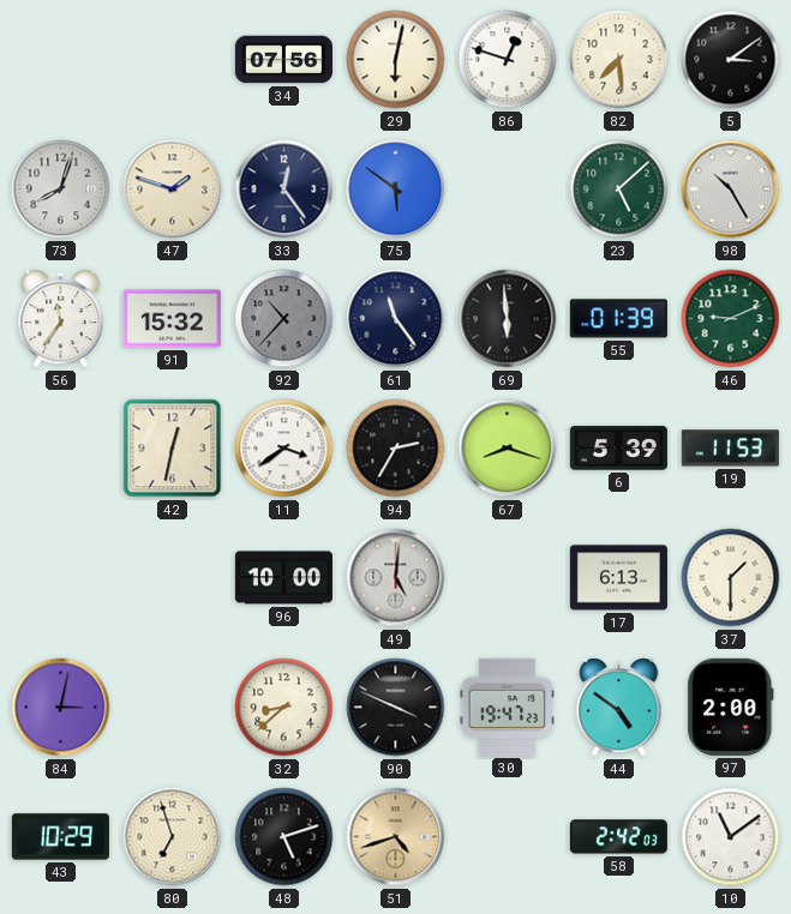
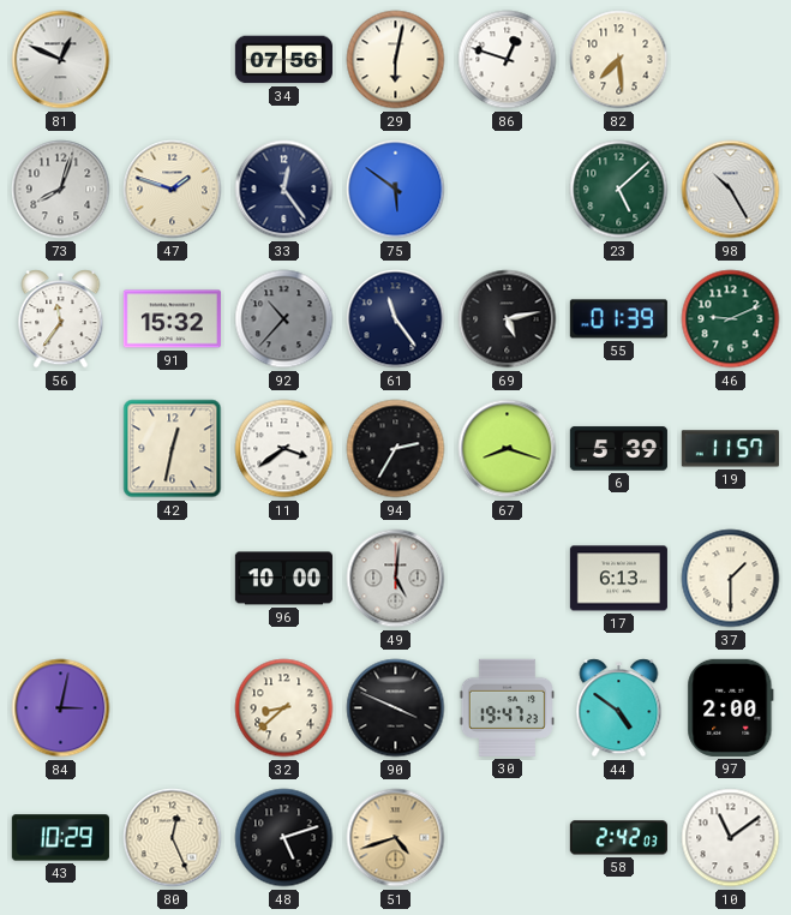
81: none -> 12:49
5: 3:09 -> none
69: 5:59 -> 5:13
19: 11:53 -> 11:57
80: 6:57 -> 12:26
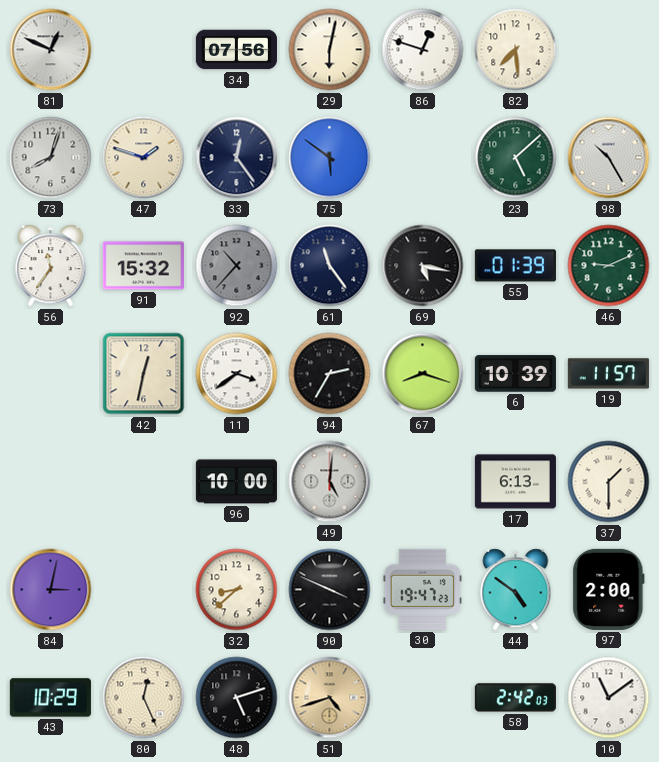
69: 5:13 -> 5:17
6: 5:39 -> 10:39
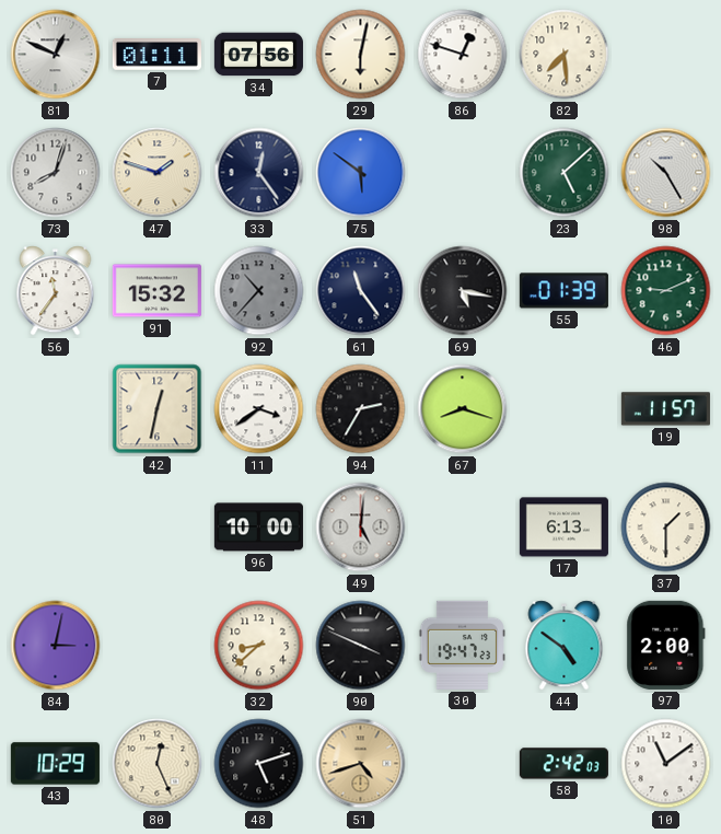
7: none -> 01:11
6: 10:39 -> none
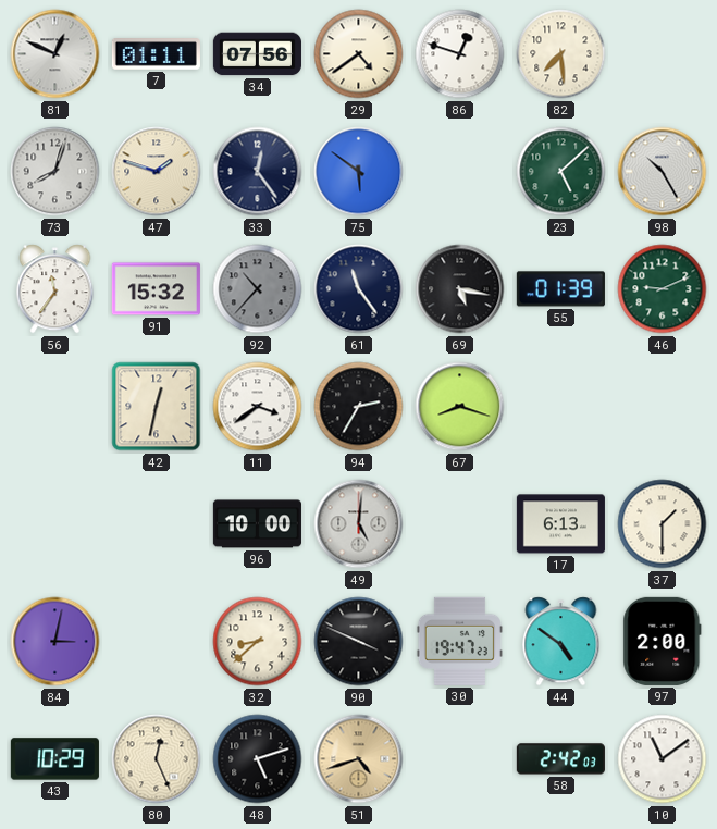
29: 6:02 -> 4:39
19: 11:57 -> none
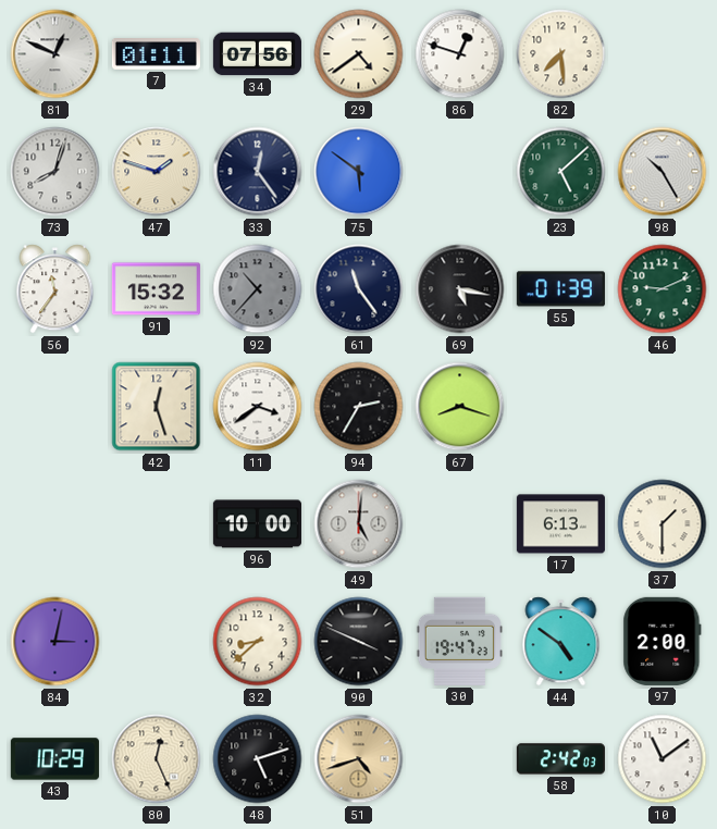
42: 12:32 -> 12:27
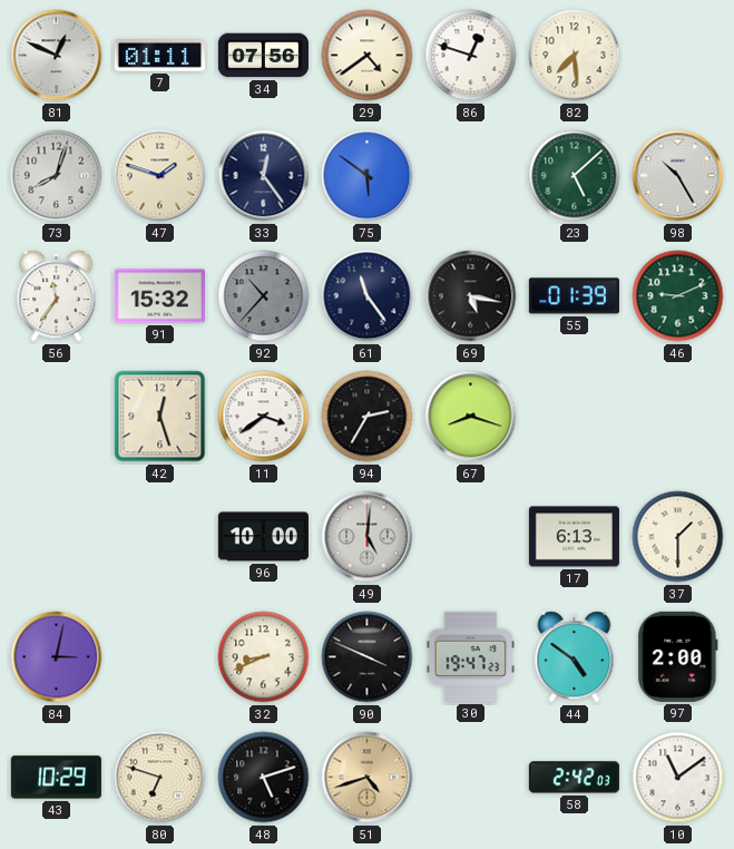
32: 8:38 -> 8:41
80: 12:26 -> 6:48
